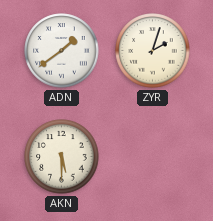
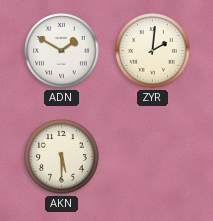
ADN: 1:39 -> 1:50
ZYR: 2:03 -> 2:01
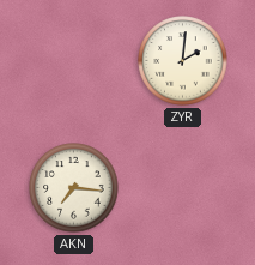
ADN: 1:50 -> none
AKN: 5:30 -> 7:16
